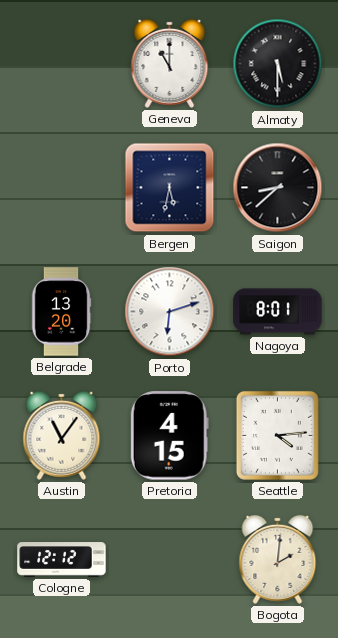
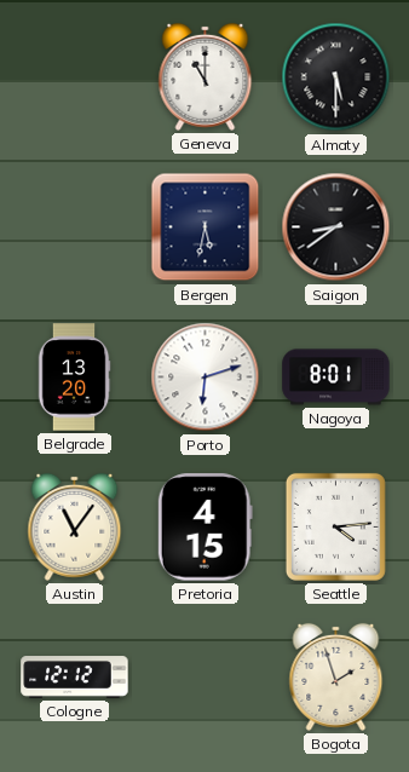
Saigon: 8:38 -> 8:39
Bogota: 2:01 -> 1:57
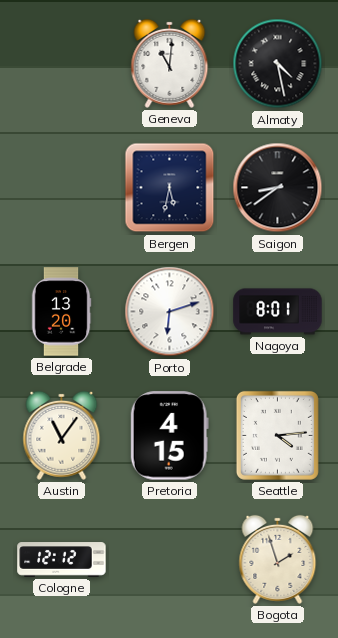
Geneva: 11:00 -> 11:01
Almaty: 5:30 -> 4:28
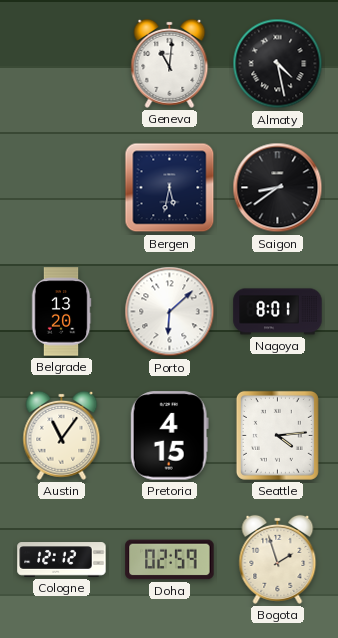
Porto: 6:12 -> 6:08
Doha: none -> 02:59
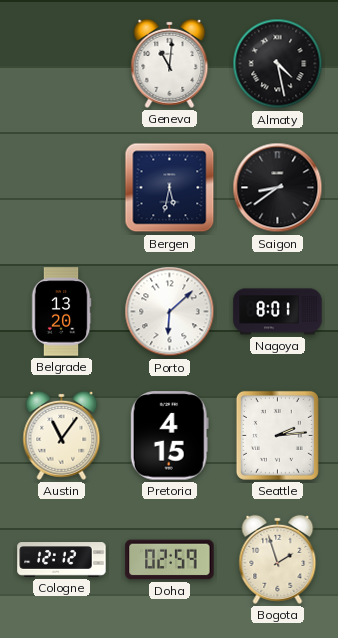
Seattle: 4:14 -> 2:14
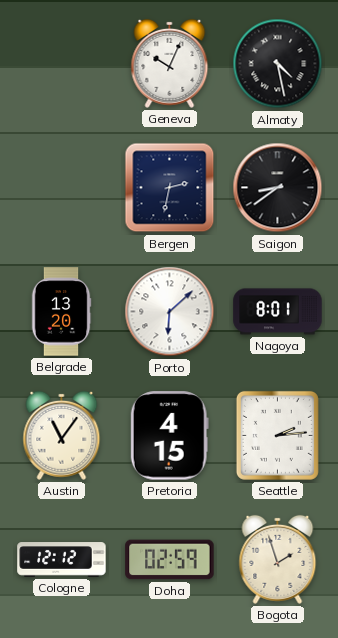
Geneva: 11:01 -> 10:04
Bergen: 5:32 -> 2:32
